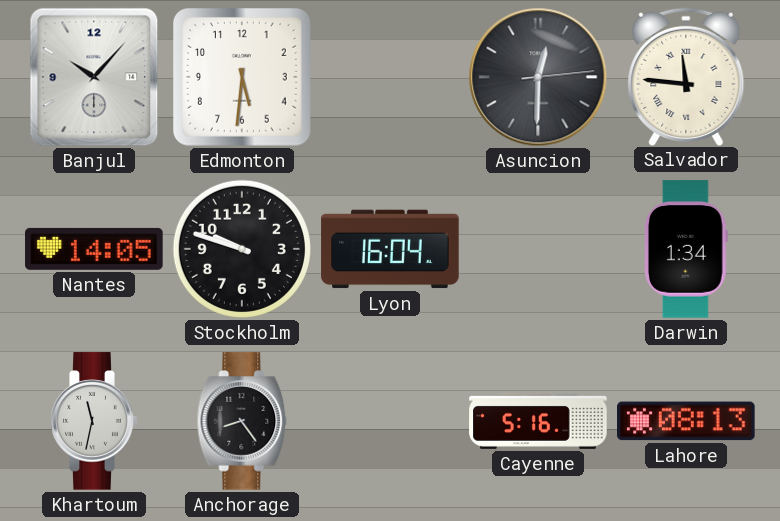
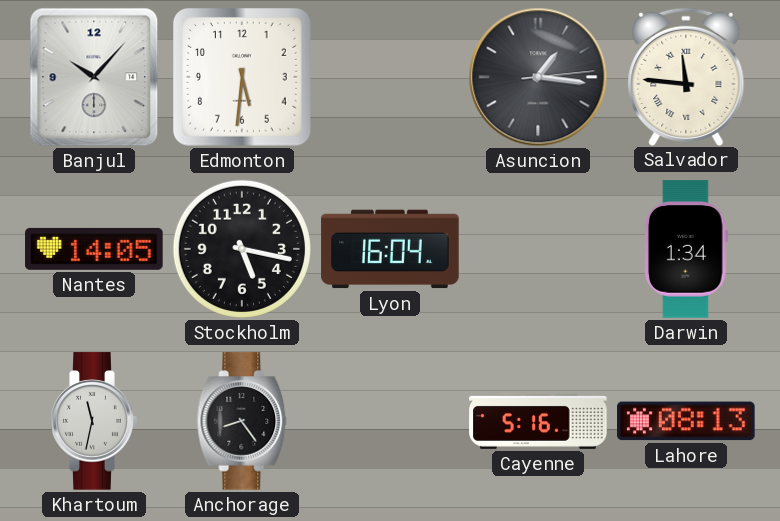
Asuncion: 12:30 -> 1:16
Stockholm: 9:48 -> 5:17
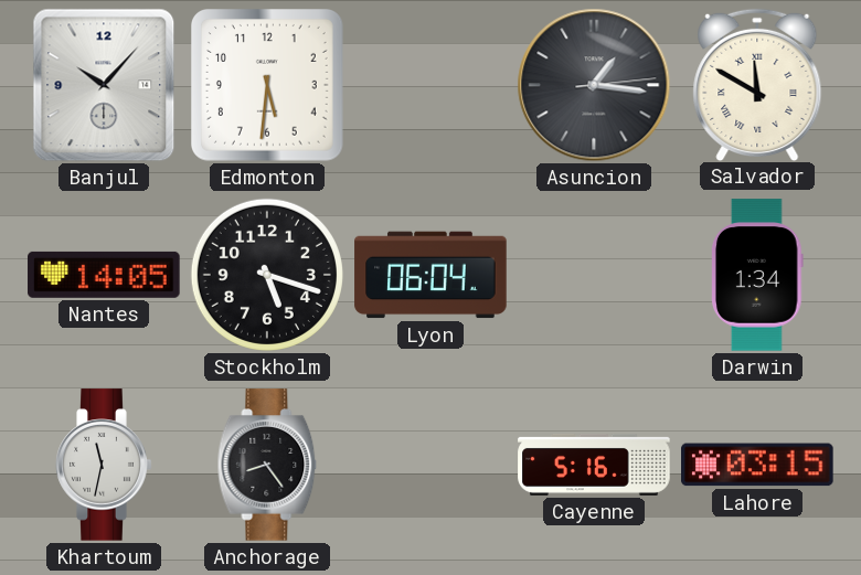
Salvador: 11:46 -> 11:50
Stockholm: 5:17 -> 5:18
Lyon: 16:04 -> 06:04
Lahore: 08:13 -> 03:15
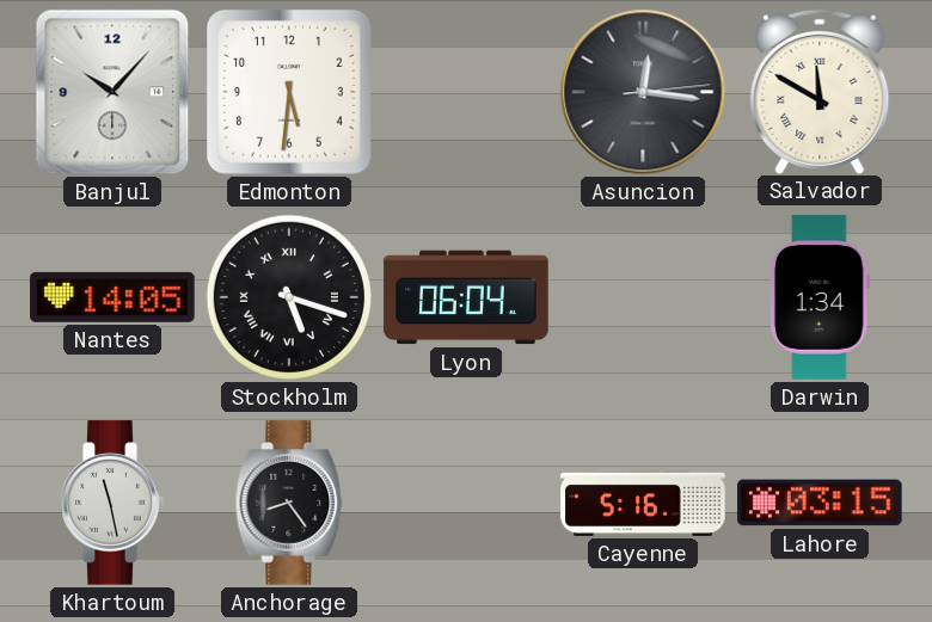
Asuncion: 1:16 -> 12:16
Stockholm numerals: Arabic -> Roman
Khartoum: 11:32 -> 11:28
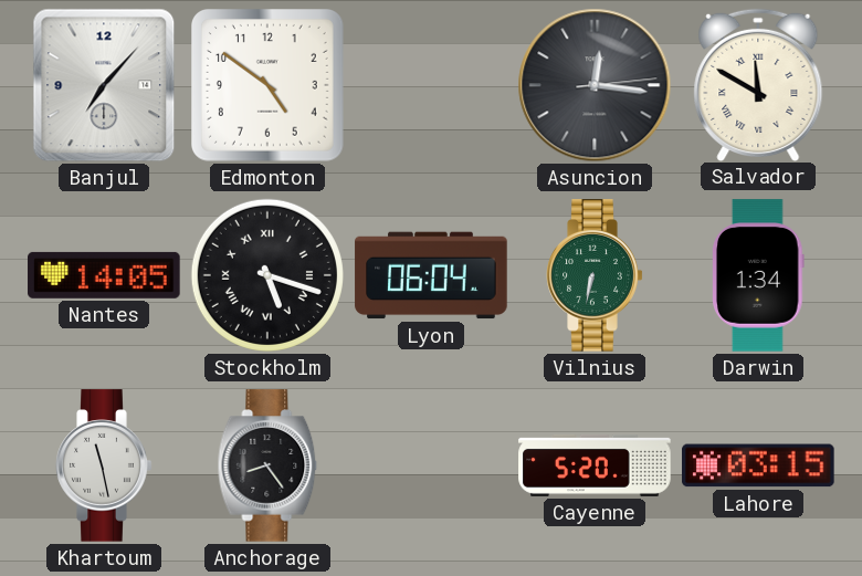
Banjul: 10:07 -> 7:07
Edmonton: 5:31 -> 4:51
Vilnius: none -> 6:32
Cayenne: 5:16 -> 5:20
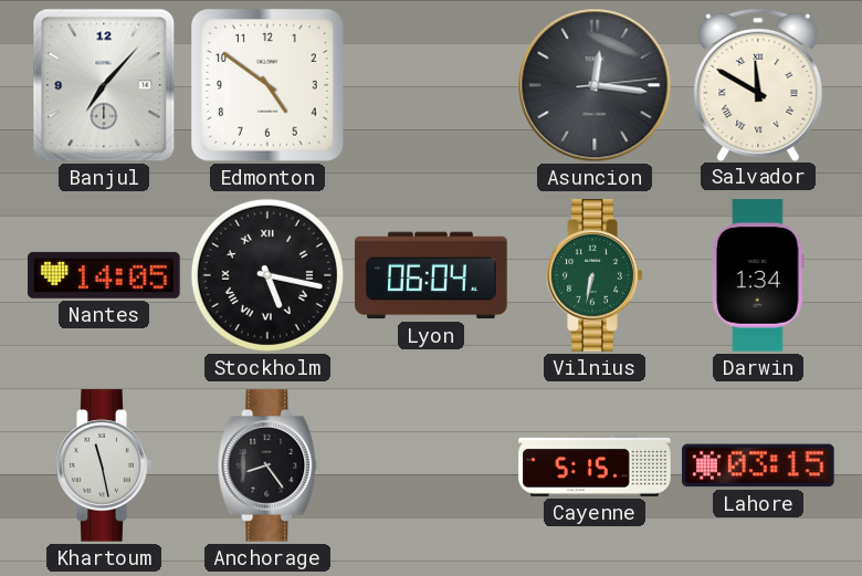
Stockholm: 5:18 -> 5:17
Cayenne: 5:20 -> 5:15
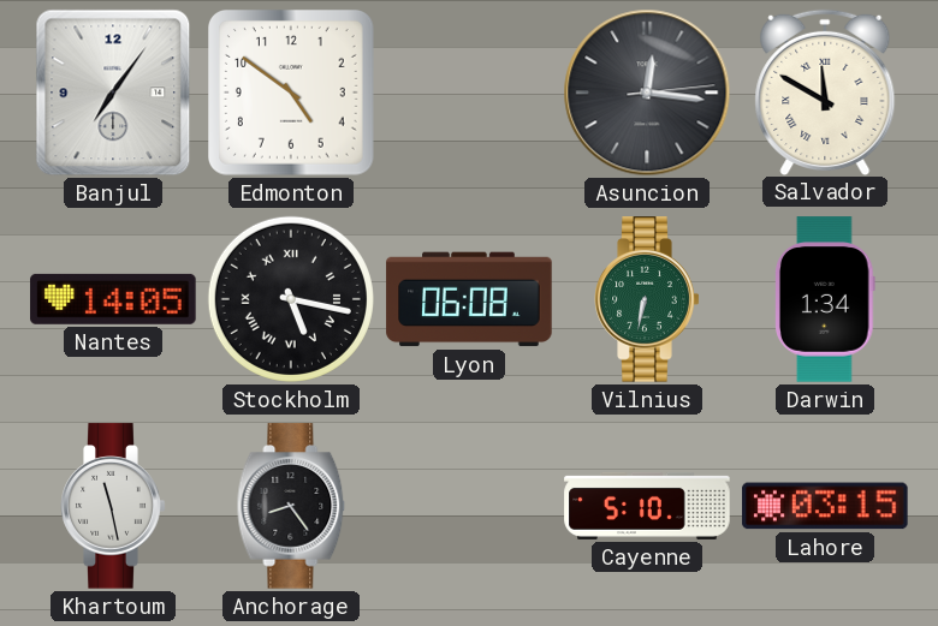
Banjul: 7:07 -> 7:06
Lyon: 06:04 -> 06:08
Cayenne: 5:15 -> 5:10
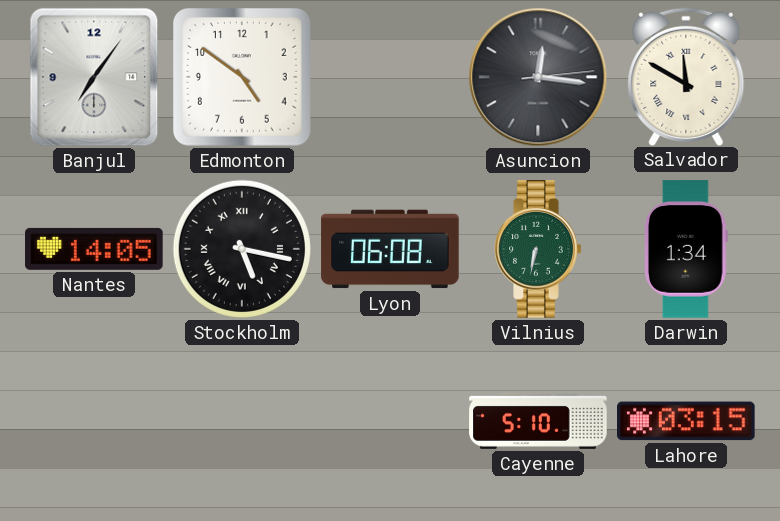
Khartoum: 11:28 -> none
Anchorage: 8:24 -> none
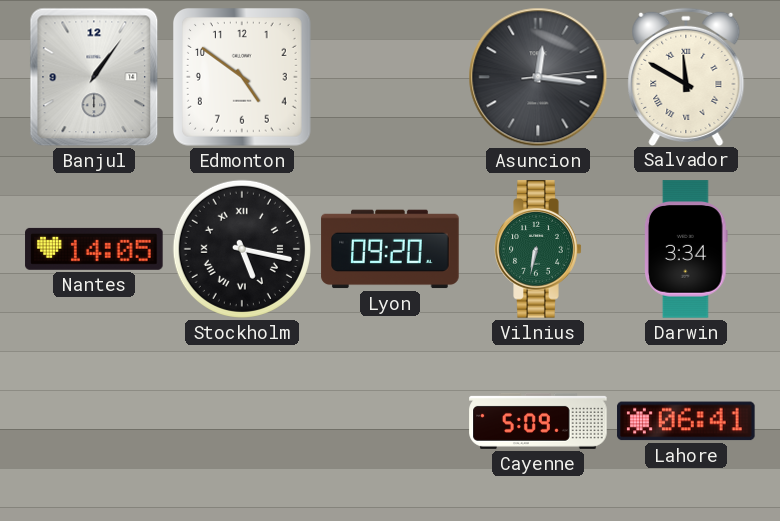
Banjul: 7:06 -> 1:06
Lyon: 06:08 -> 09:20
Darwin: 1:34 -> 3:34
Cayenne: 5:10 -> 5:09
Lahore: 03:15 -> 06:41
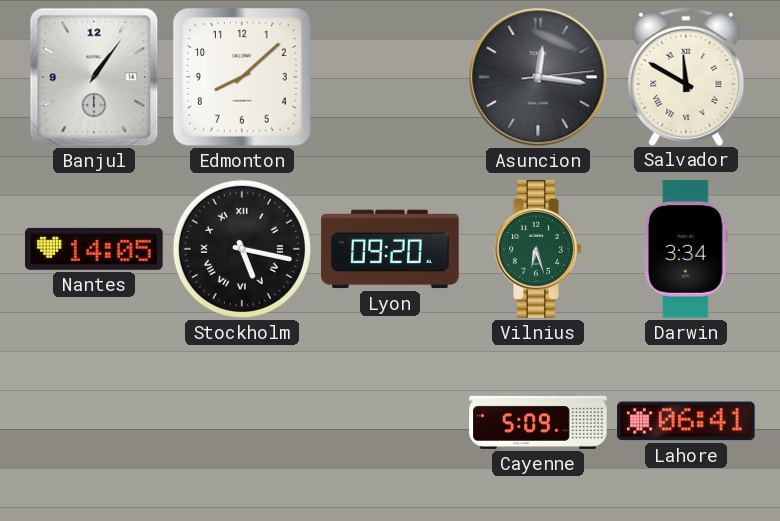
Edmonton: 4:51 -> 8:08
Vilnius: 6:32 -> 6:27
